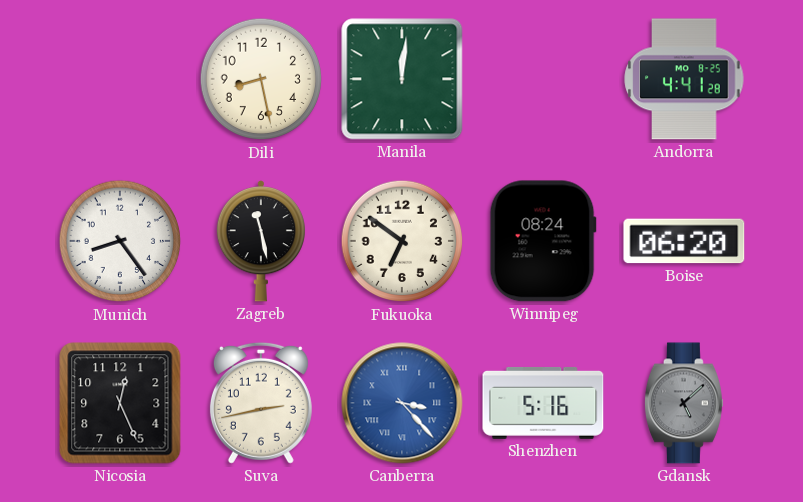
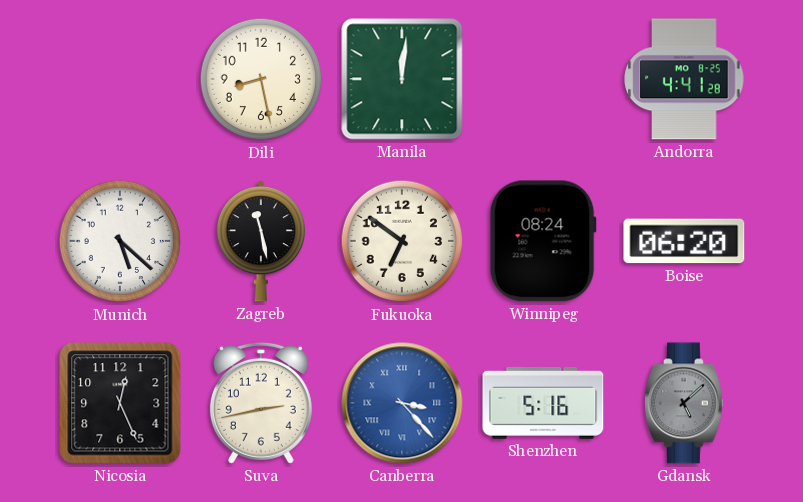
Munich: 8:24 -> 5:22
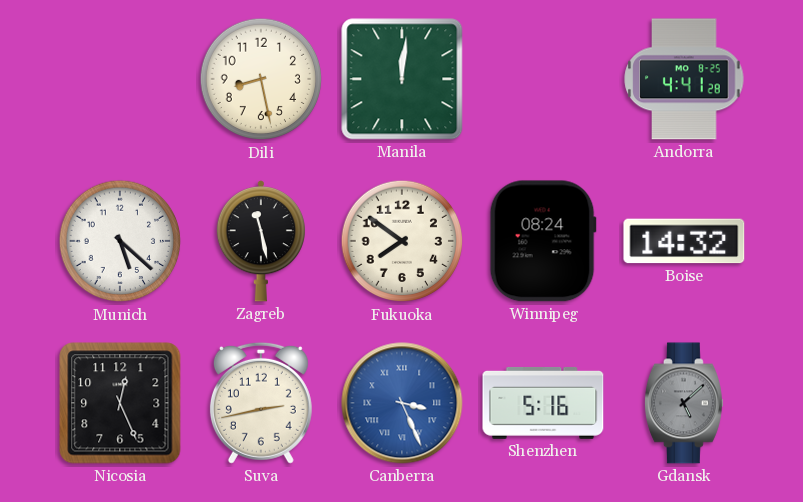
Fukuoka: 6:51 -> 7:51
Boise: 06:20 -> 14:32
Canberra: 3:23 -> 3:26
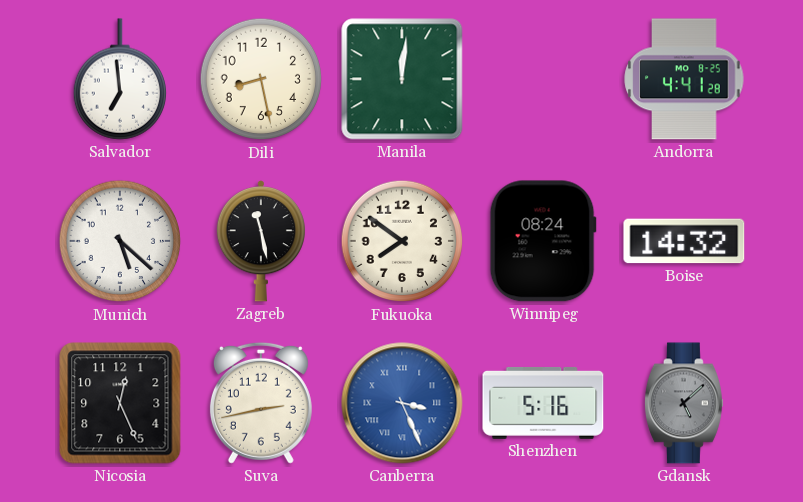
Salvador: none -> 6:59
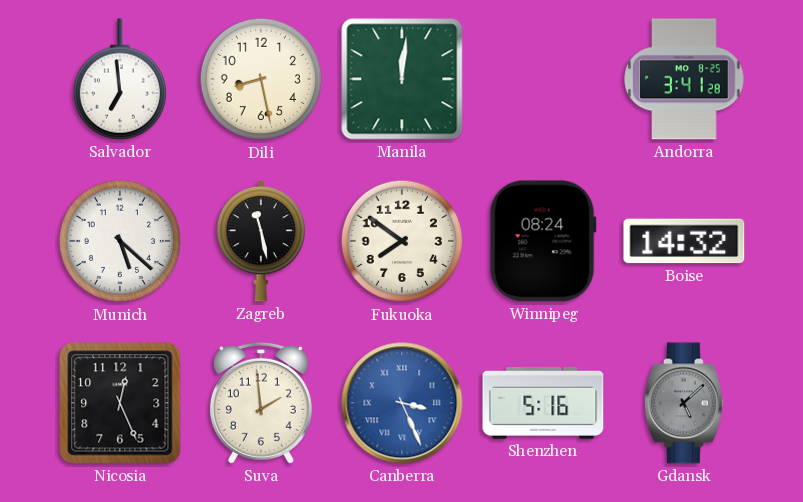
Andorra: 4:41 -> 3:41
Suva: 2:43 -> 1:59
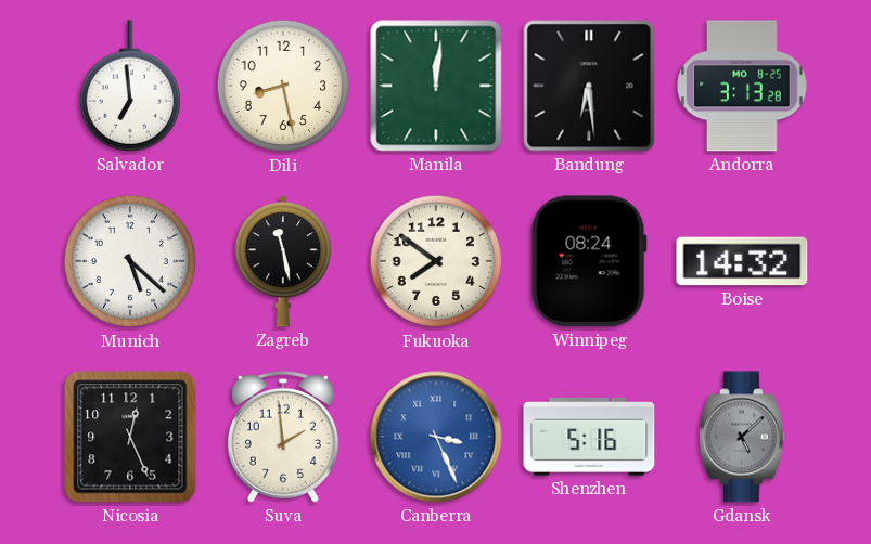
Bandung: none -> 6:29
Andorra: 3:41 -> 3:13
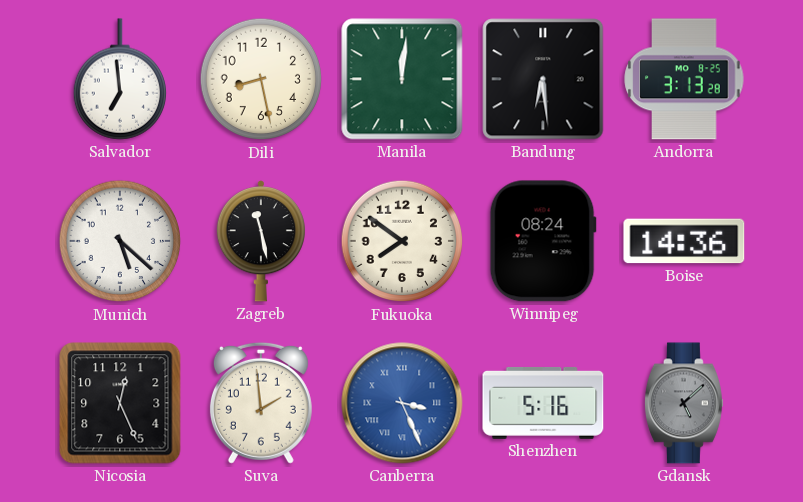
Boise: 14:32 -> 14:36
